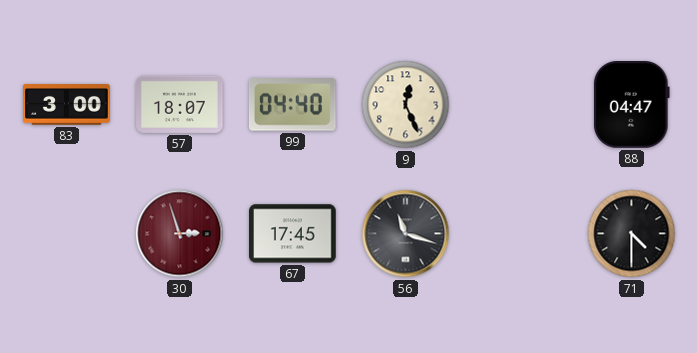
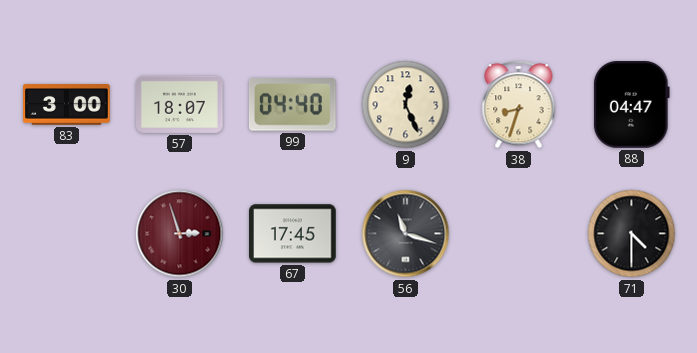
38: none -> 8:33
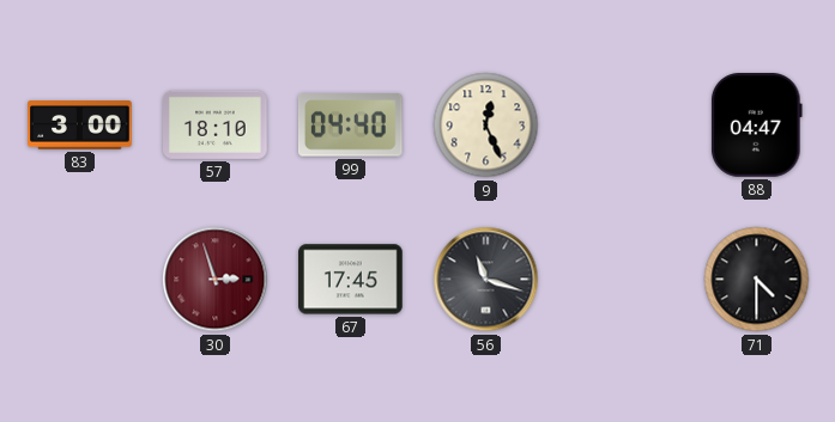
57: 18:07 -> 18:10
38: 8:33 -> none
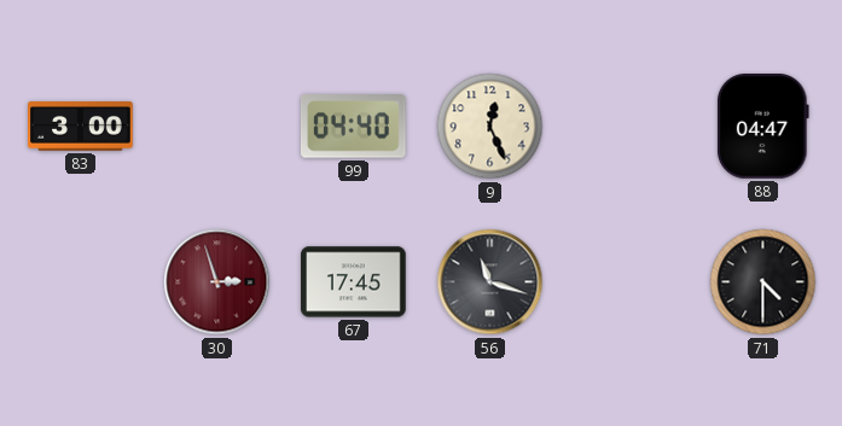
57: 18:10 -> none
